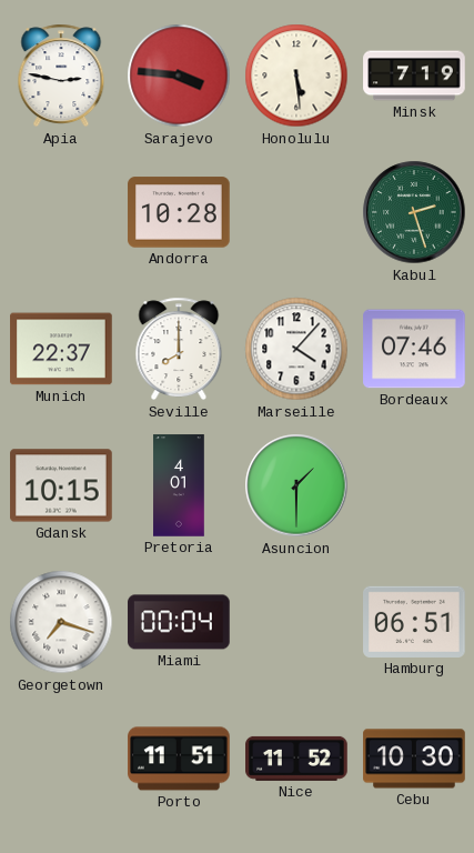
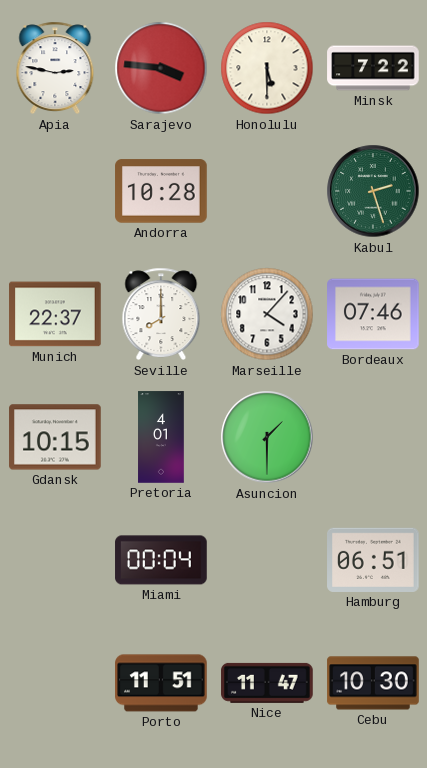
Honolulu: 5:29 -> 5:30
Minsk: 7:19 -> 7:22
Georgetown: 7:18 -> none
Nice: 11:52 -> 11:47
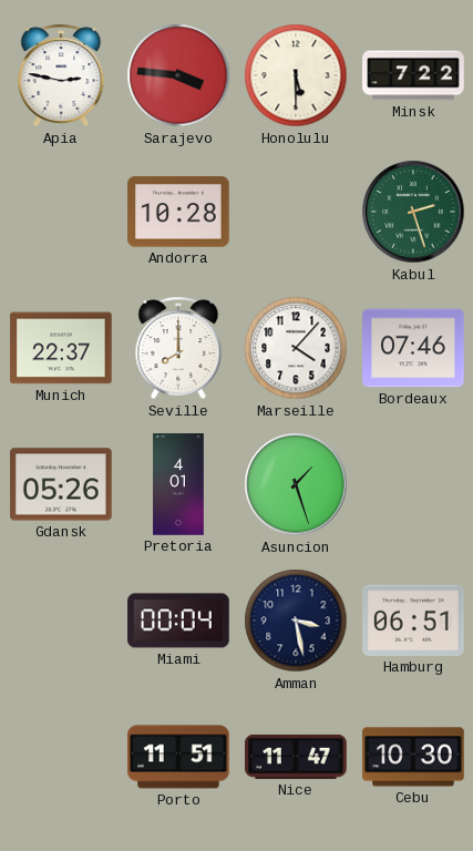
Gdansk: 10:15 -> 05:26
Asuncion: 1:30 -> 1:27
Amman: none -> 3:28
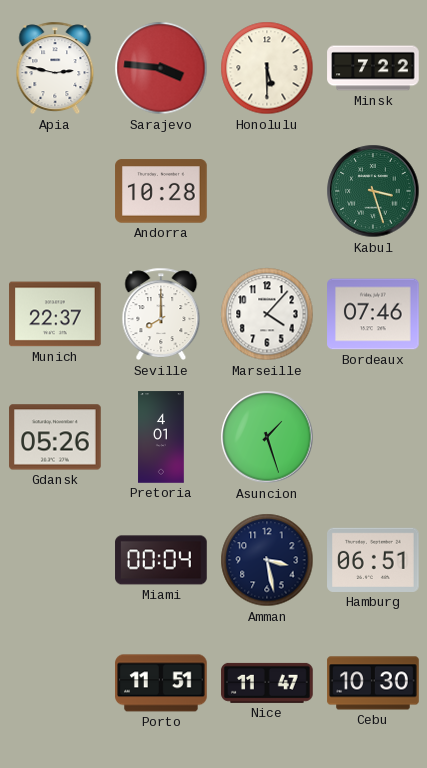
Kabul: 2:27 -> 3:27
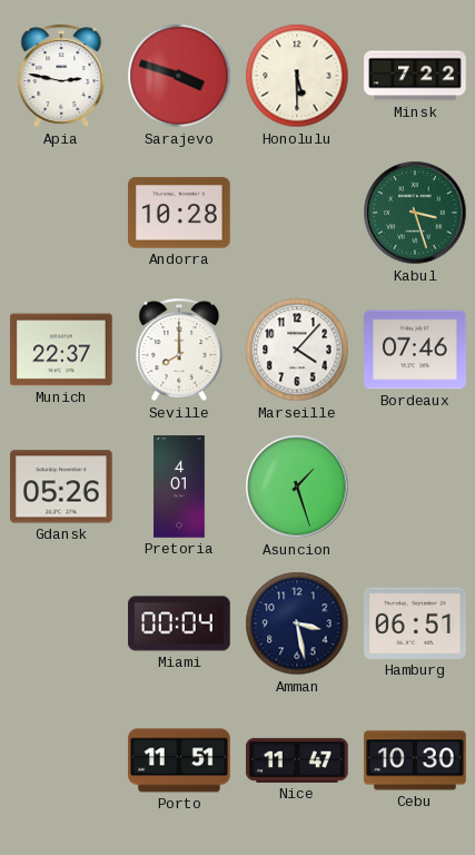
Sarajevo: 3:46 -> 3:48
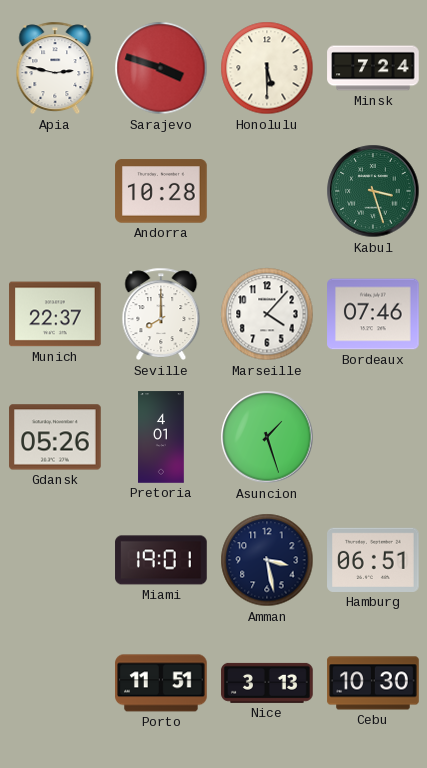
Minsk: 7:22 -> 7:24
Miami: 00:04 -> 19:01
Nice: 11:47 -> 3:13
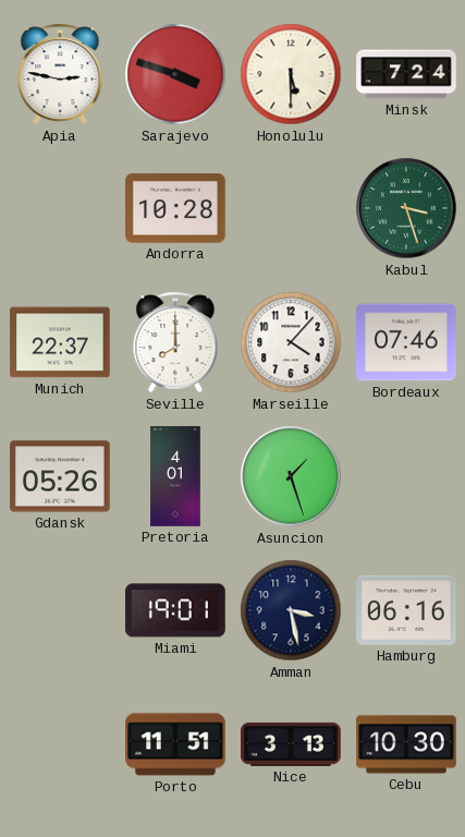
Hamburg: 06:51 -> 06:16
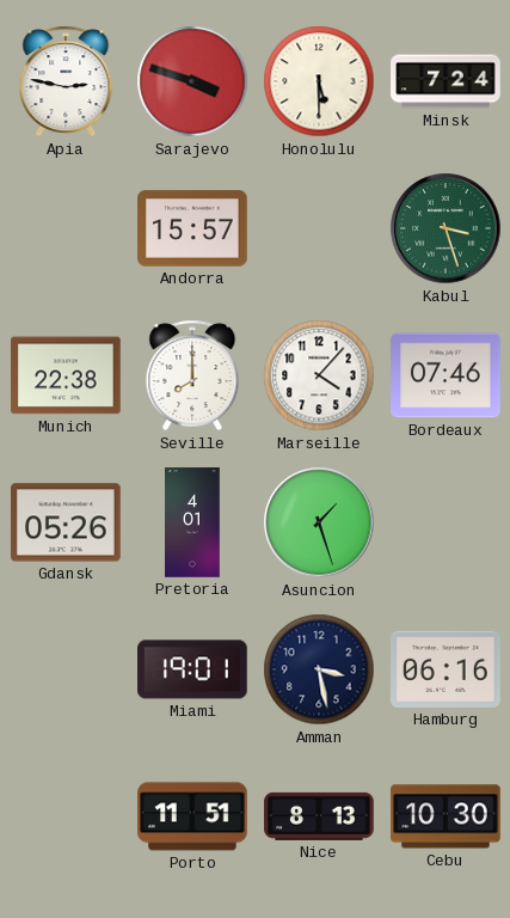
Andorra: 10:28 -> 15:57
Munich: 22:37 -> 22:38
Nice: 3:13 -> 8:13
